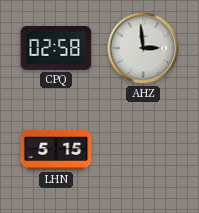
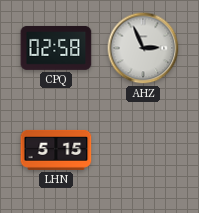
AHZ: 2:59 -> 2:56
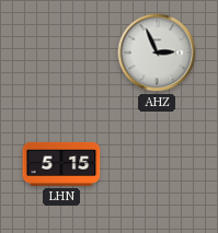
CPQ: 02:58 -> none
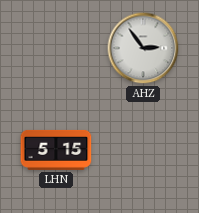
AHZ: 2:56 -> 2:54
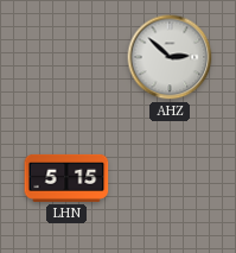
AHZ: 2:54 -> 2:52
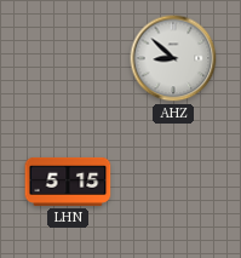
AHZ: 2:52 -> 8:52
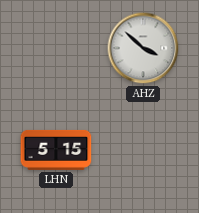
AHZ: 8:52 -> 3:52
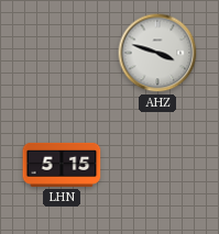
AHZ: 3:52 -> 3:48
